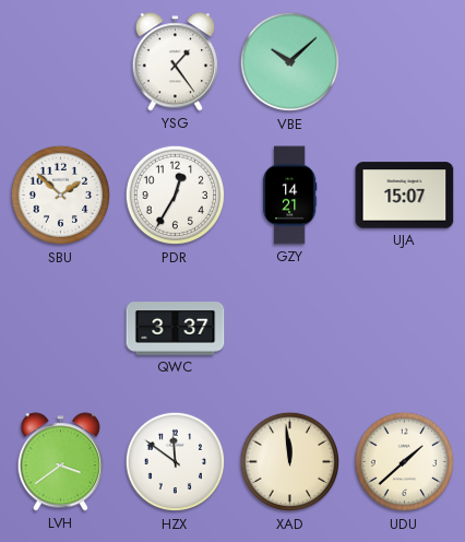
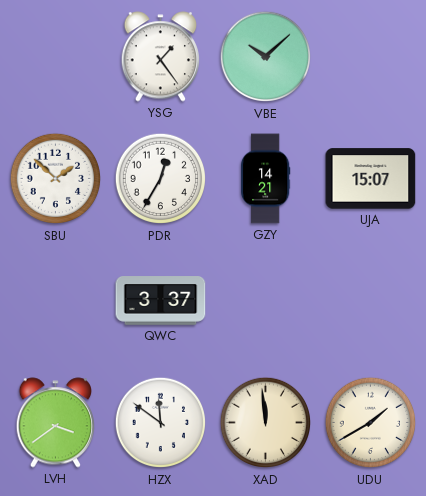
UDU: 1:38 -> 1:40
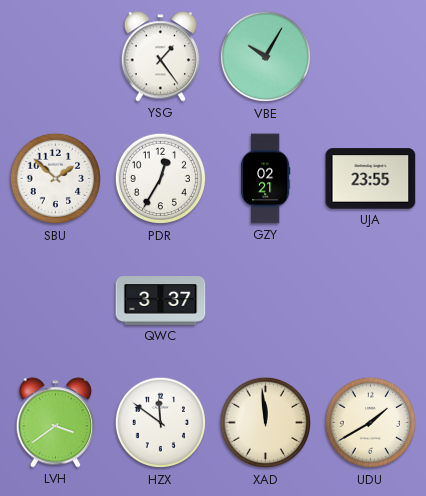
VBE: 10:08 -> 10:05
GZY: 14:21 -> 02:21
UJA: 15:07 -> 23:55
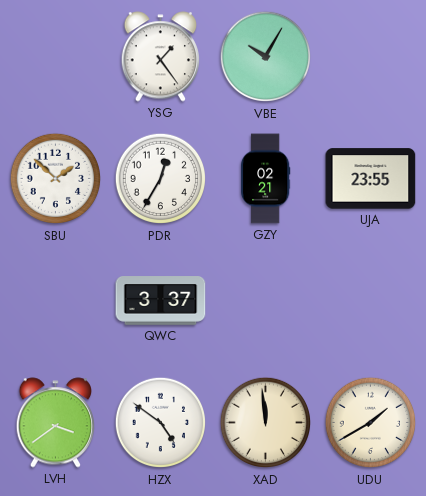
HZX: 11:51 -> 4:51
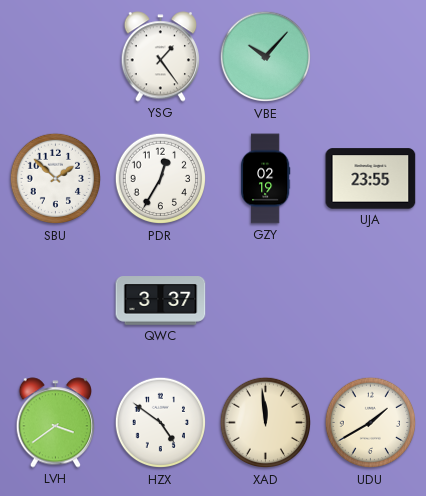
VBE: 10:05 -> 10:07
GZY: 02:21 -> 02:19
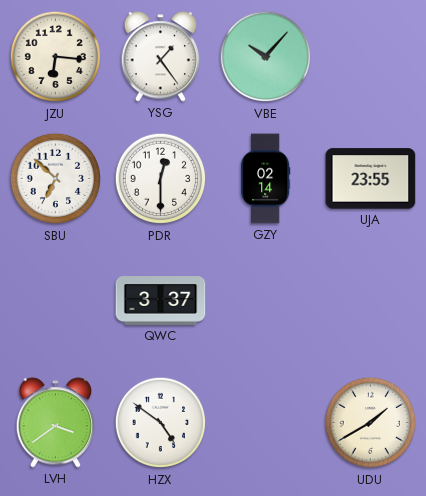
JZU: none -> 6:16
SBU: 1:52 -> 6:52
PDR: 12:35 -> 12:30
GZY: 02:19 -> 02:14
XAD: 11:59 -> none
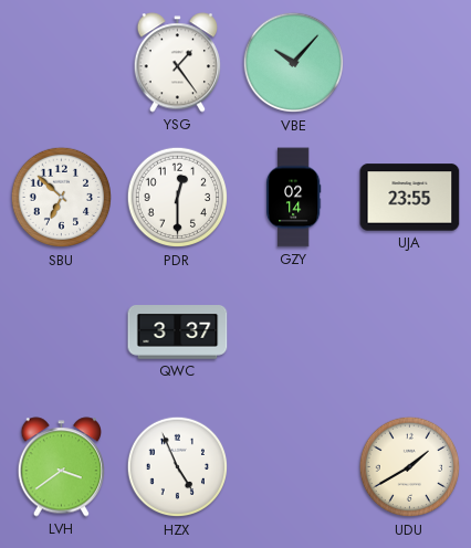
JZU: 6:16 -> none
HZX: 4:51 -> 4:56
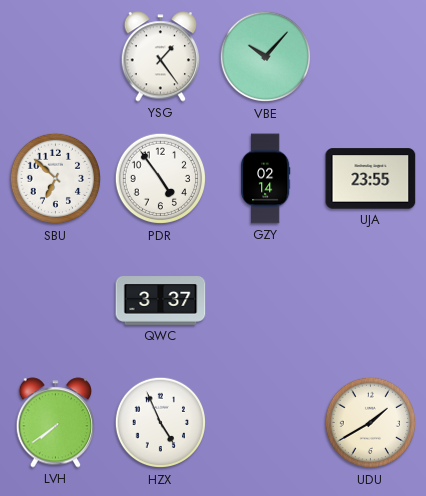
PDR: 12:30 -> 4:54
LVH: 3:39 -> 7:39
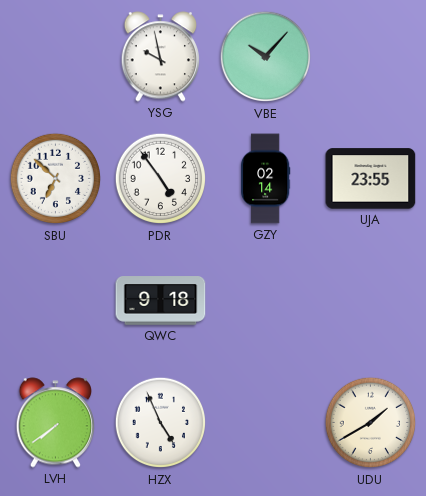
YSG: 1:24 -> 9:58
QWC: 3:37 -> 9:18
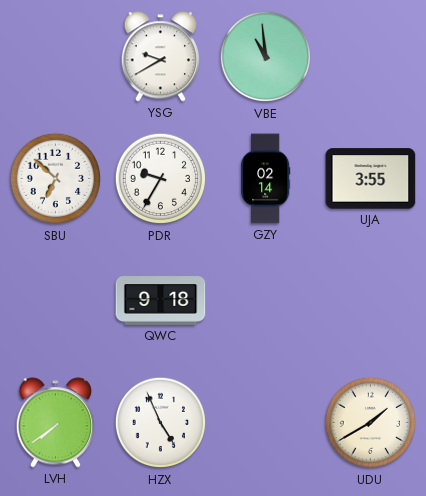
YSG: 9:58 -> 9:40
VBE: 10:07 -> 10:59
PDR: 4:54 -> 9:35
UJA: 23:55 -> 3:55
